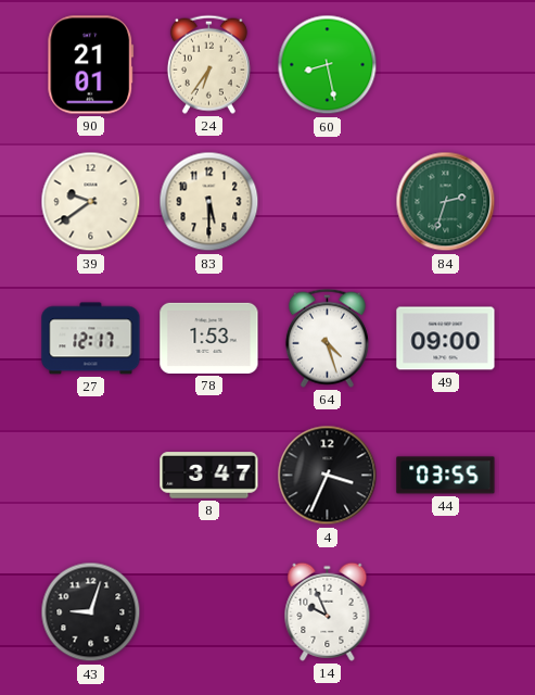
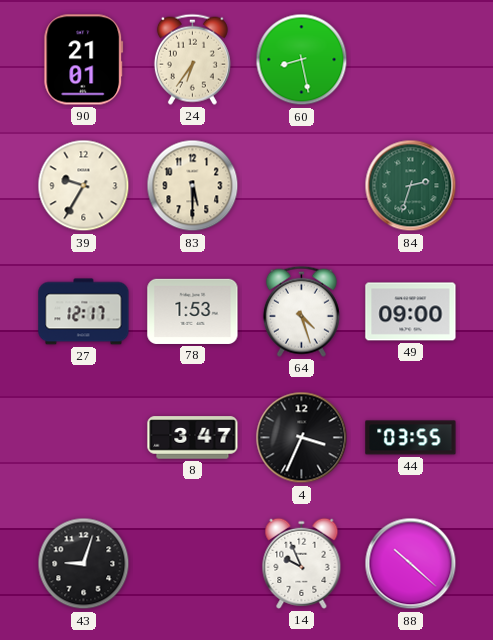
39: 9:39 -> 9:35
88: none -> 10:22
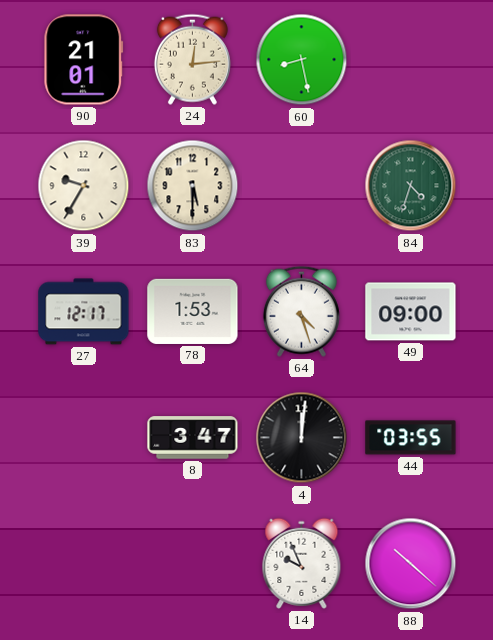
24: 6:36 -> 12:14
84: 2:33 -> 4:33
4: 3:34 -> 12:01
43: 9:03 -> none
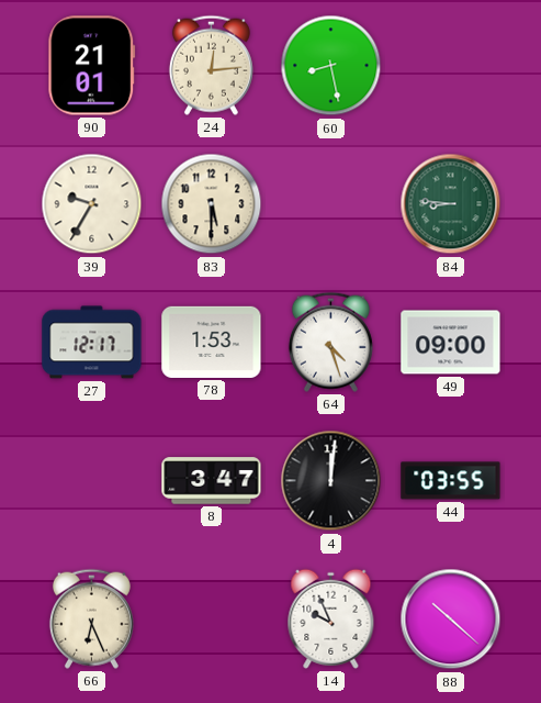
84: 4:33 -> 8:46
66: none -> 6:26
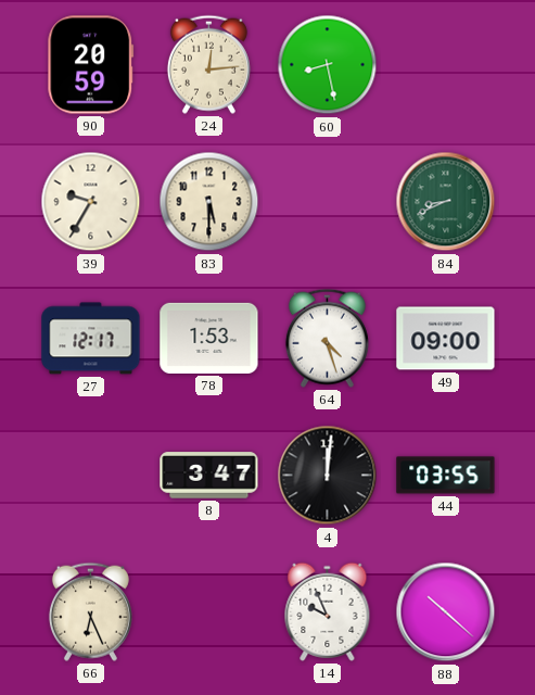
90: 21:01 -> 20:59
84: 8:46 -> 8:41
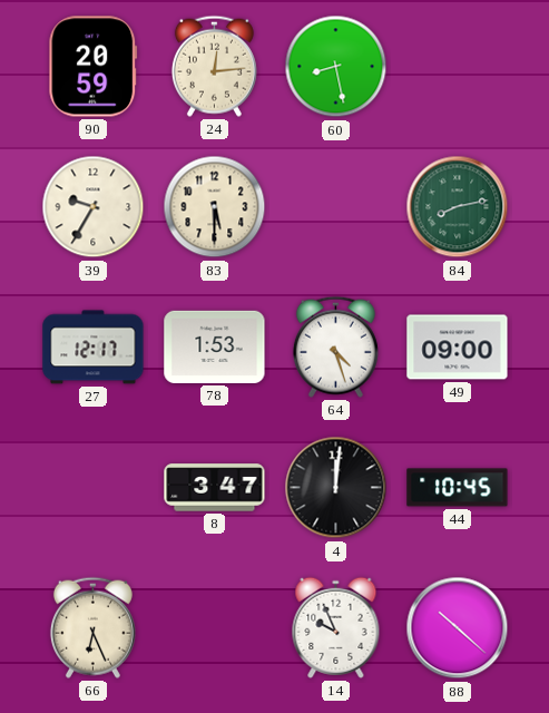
84: 8:41 -> 8:13
44: 03:55 -> 10:45
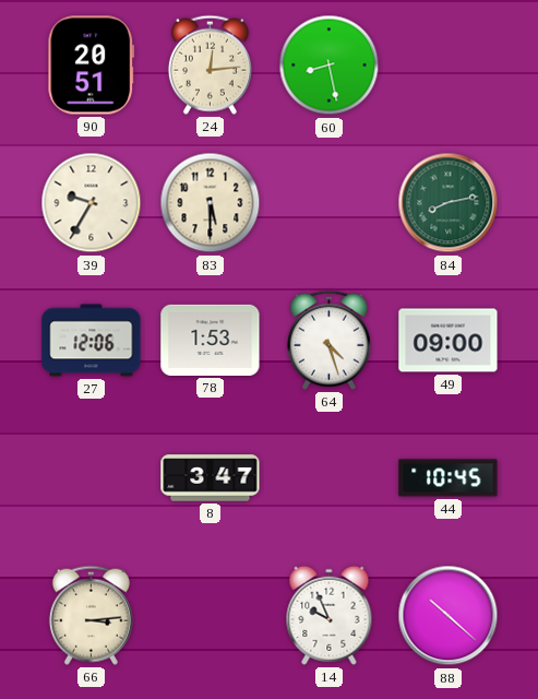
90: 20:59 -> 20:51
27: 12:17 -> 12:06
4: 12:01 -> none
66: 6:26 -> 3:14
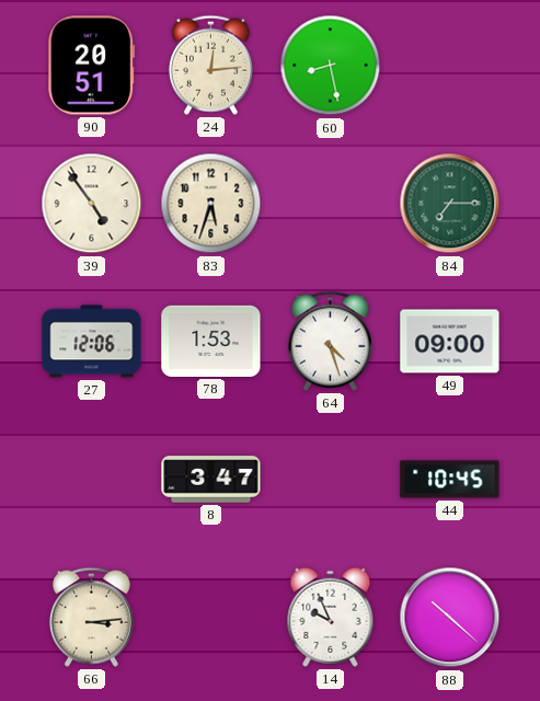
39: 9:35 -> 4:54
83: 5:30 -> 5:33
84: 8:13 -> 7:15
